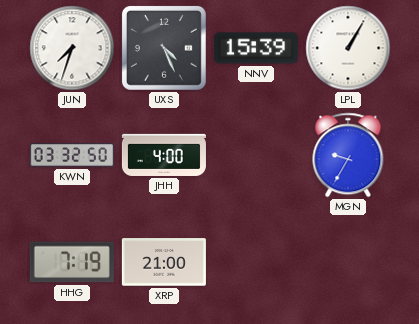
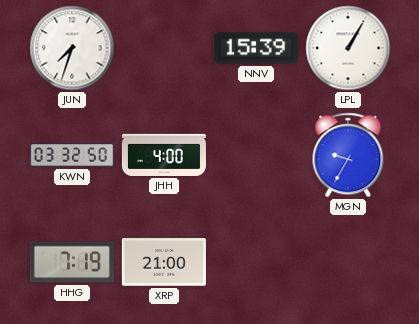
UXS: 4:26 -> none
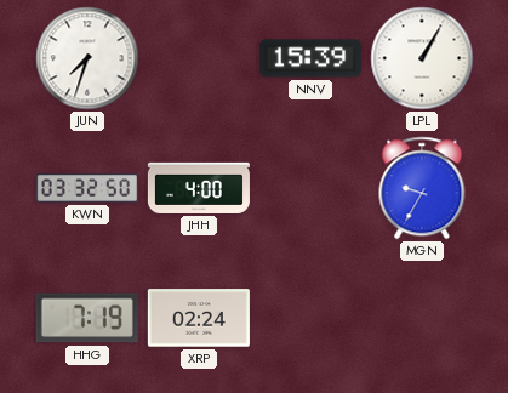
XRP: 21:00 -> 02:24
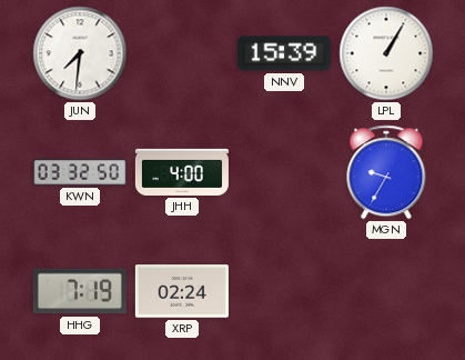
JUN: 7:33 -> 7:31
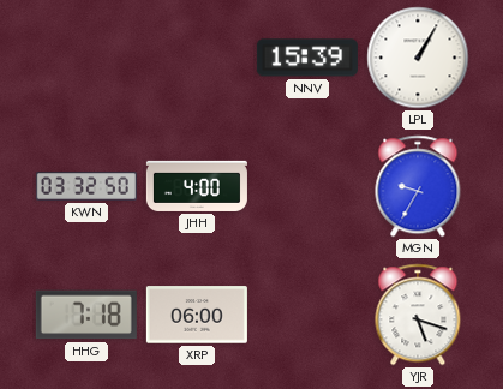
JUN: 7:31 -> none
HHG: 7:19 -> 7:18
XRP: 02:24 -> 06:00
YJR: none -> 5:18
